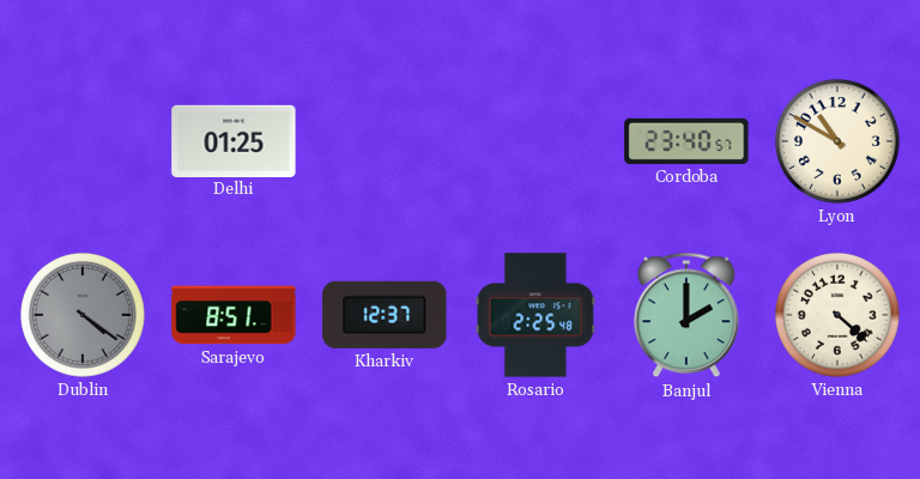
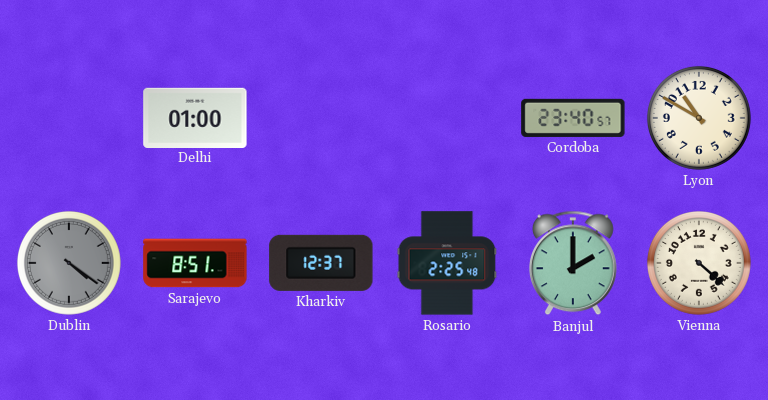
Delhi: 01:25 -> 01:00
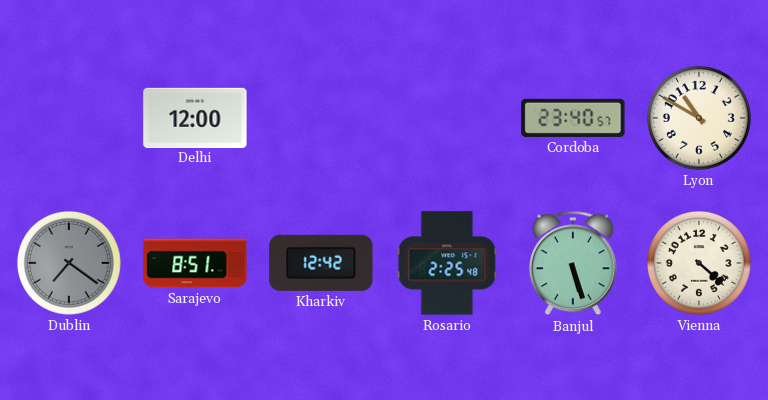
Delhi: 01:00 -> 12:00
Dublin: 4:21 -> 7:21
Kharkiv: 12:37 -> 12:42
Banjul: 2:00 -> 5:27
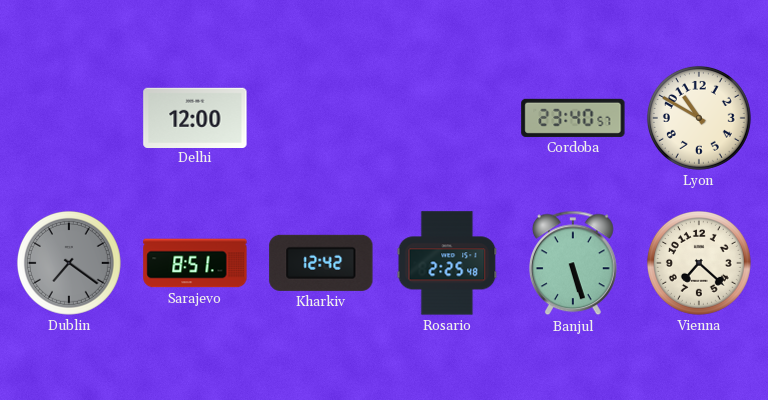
Vienna: 4:22 -> 7:22
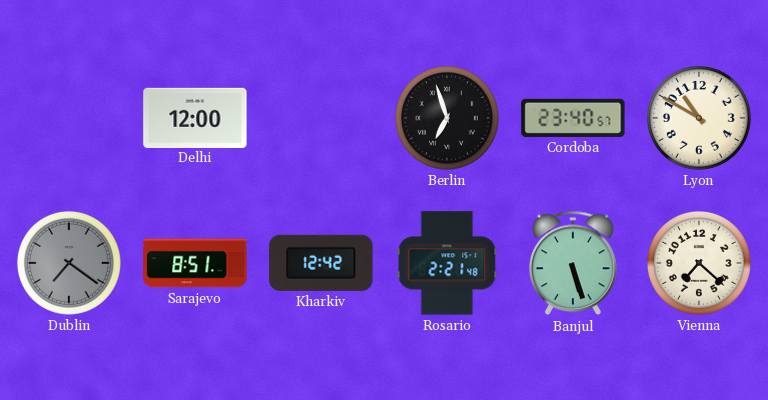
Berlin: none -> 6:57
Rosario: 2:25 -> 2:21
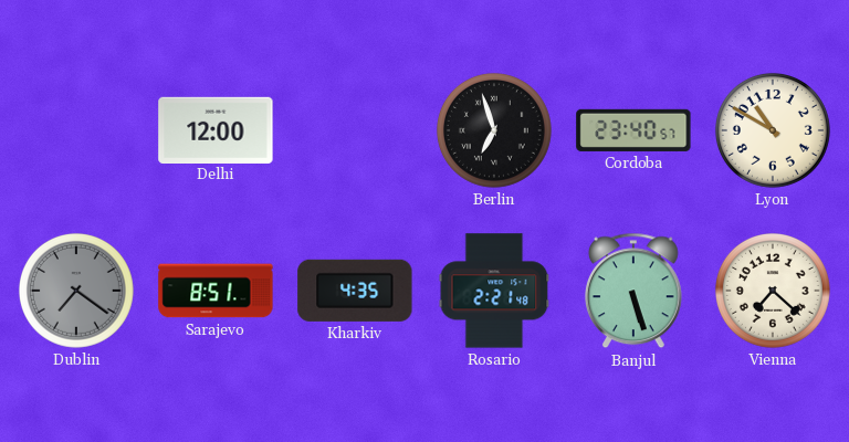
Kharkiv: 12:42 -> 4:35
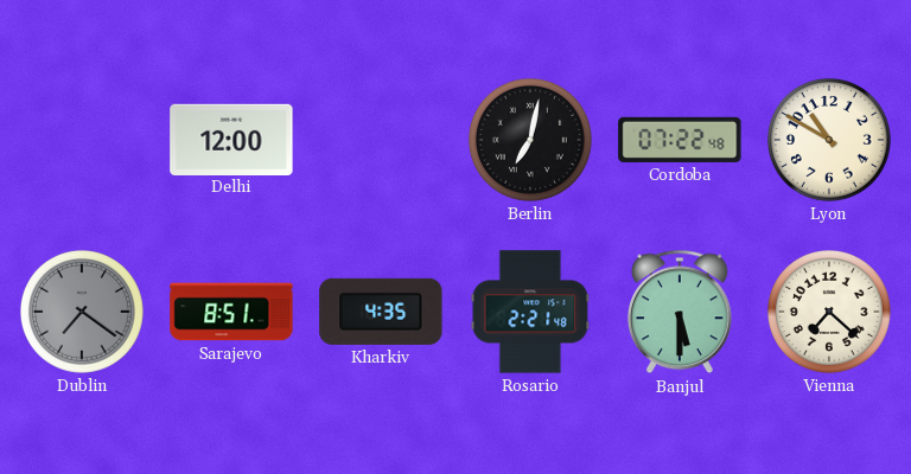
Berlin: 6:57 -> 7:02
Cordoba: 23:40 -> 07:22
Banjul: 5:27 -> 5:30
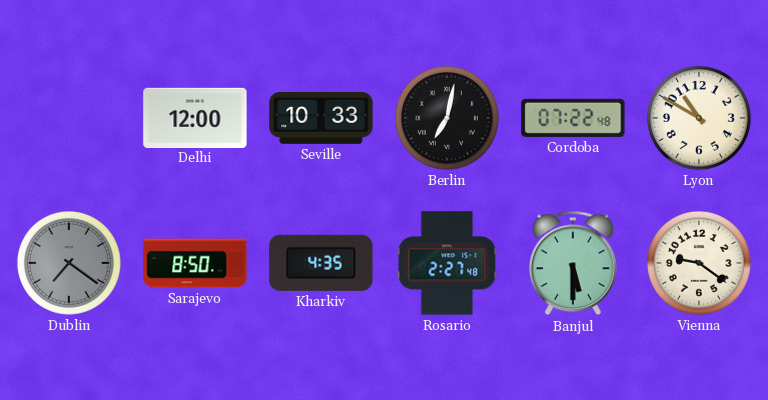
Seville: none -> 10:33
Sarajevo: 8:51 -> 8:50
Rosario: 2:21 -> 2:27
Vienna: 7:22 -> 9:21
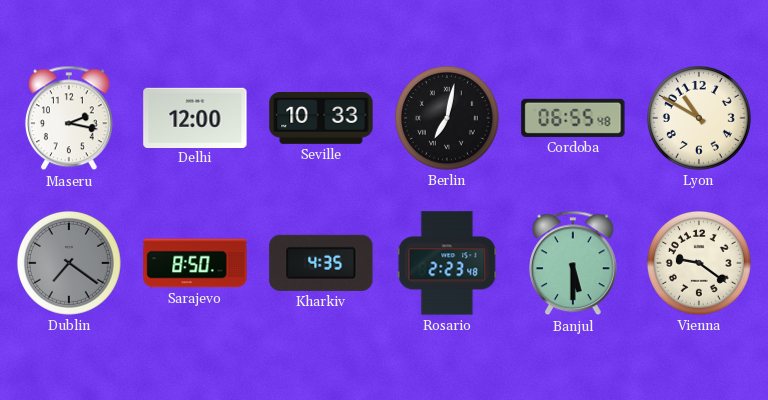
Maseru: none -> 2:17
Cordoba: 07:22 -> 06:55
Rosario: 2:27 -> 2:23
